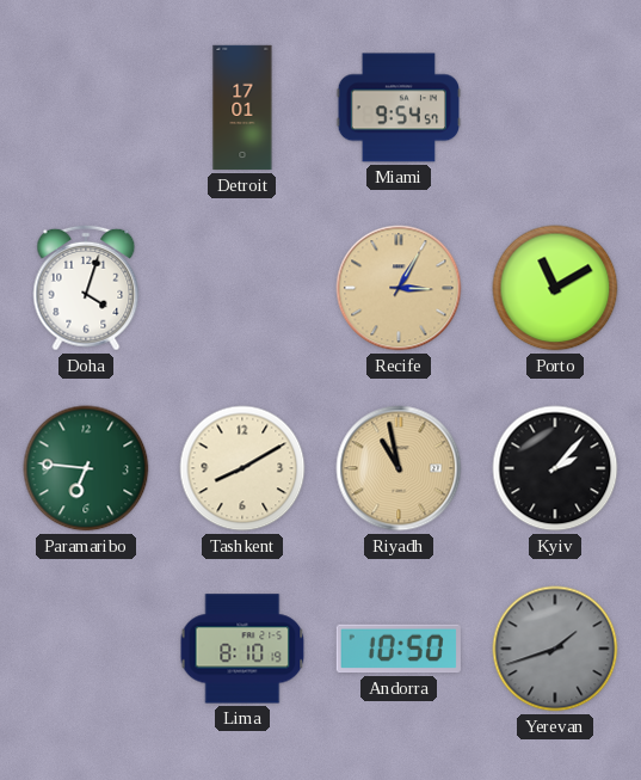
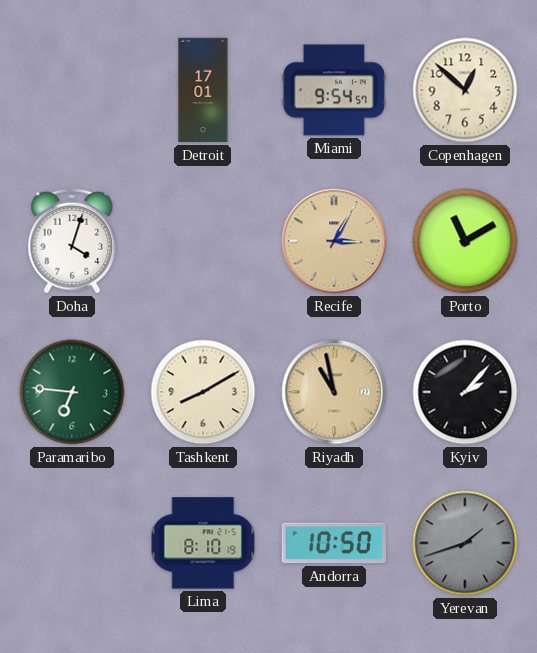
Copenhagen: none -> 12:52
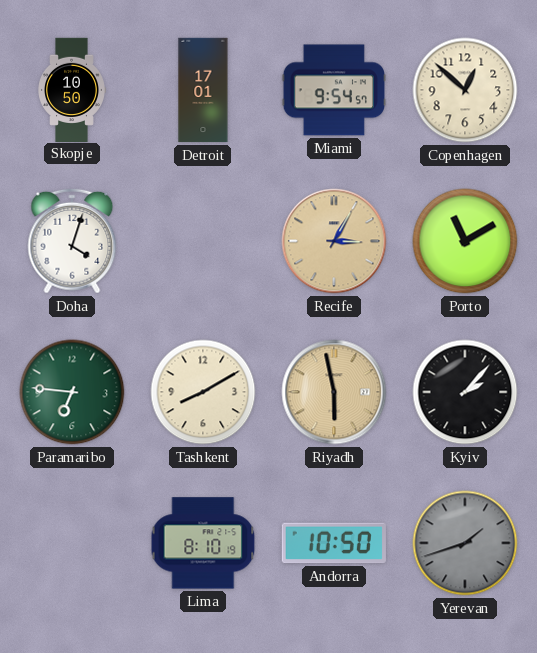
Skopje: none -> 10:50
Riyadh: 10:58 -> 5:58
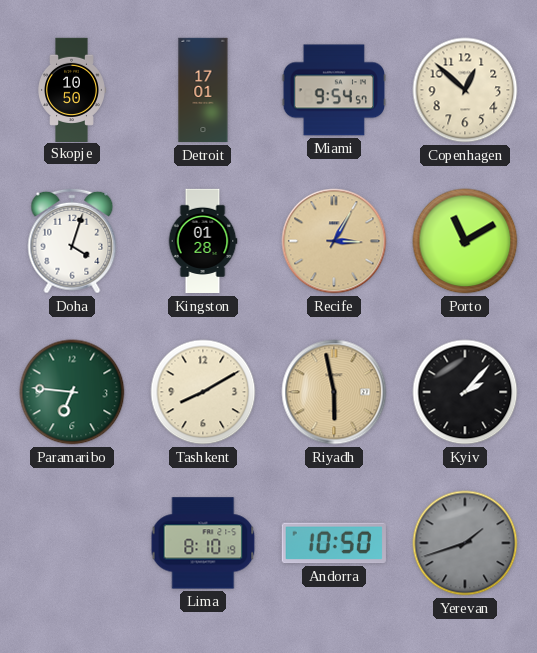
Kingston: none -> 01:28
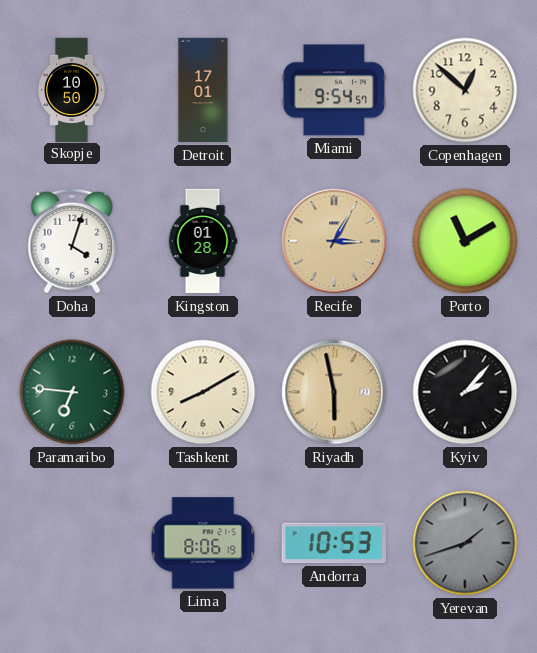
Lima: 8:10 -> 8:06
Andorra: 10:50 -> 10:53
